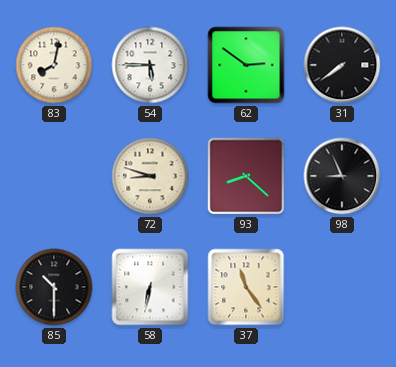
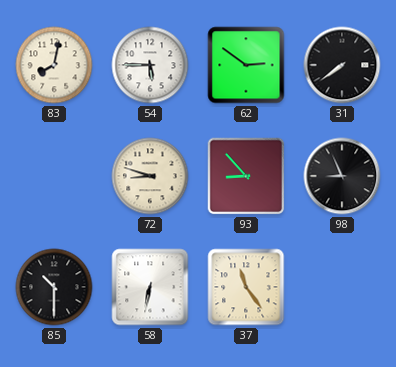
93: 8:22 -> 8:53
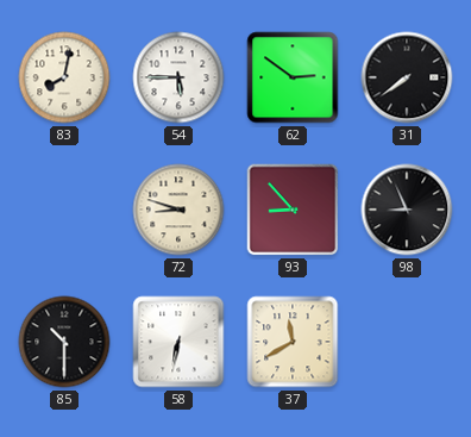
37: 11:24 -> 11:40
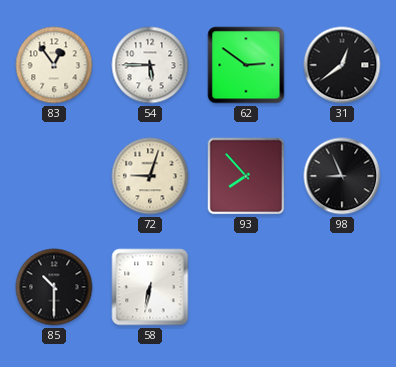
83: 8:02 -> 12:54
31: 7:39 -> 12:39
72: 8:48 -> 9:03
93: 8:53 -> 7:53
37: 11:40 -> none
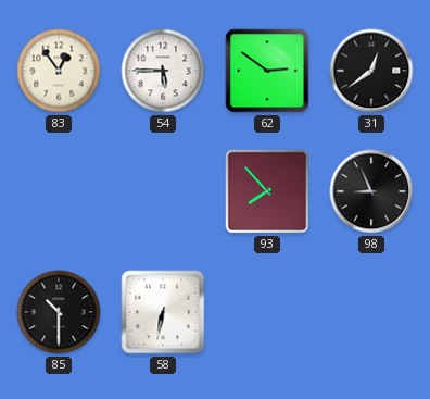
72: 9:03 -> none
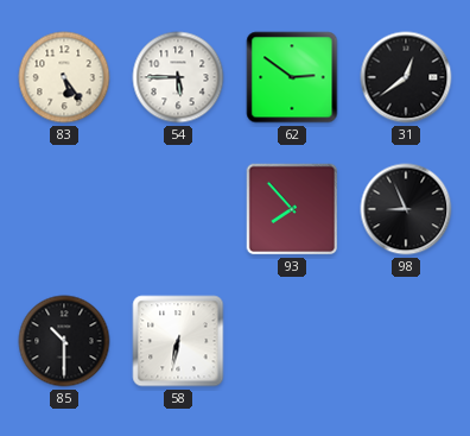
83: 12:54 -> 5:24
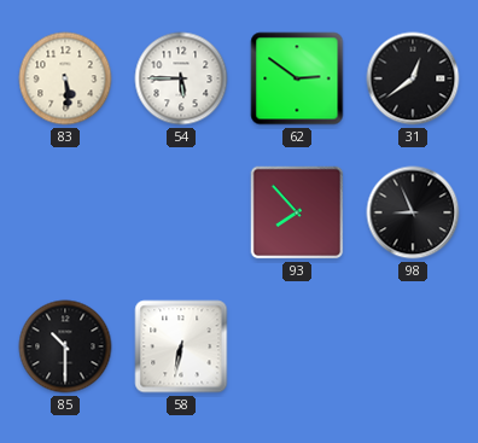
83: 5:24 -> 5:29
